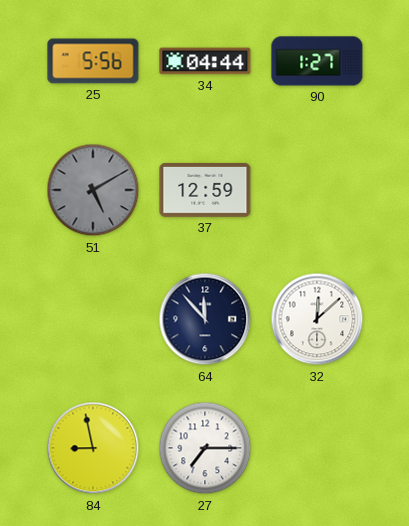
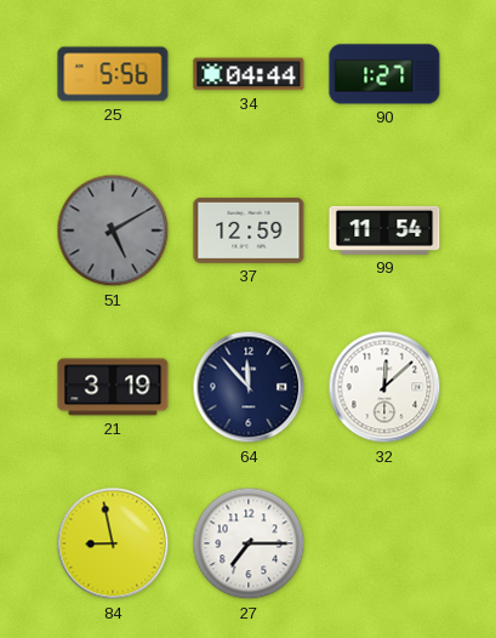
99: none -> 11:54
21: none -> 3:19
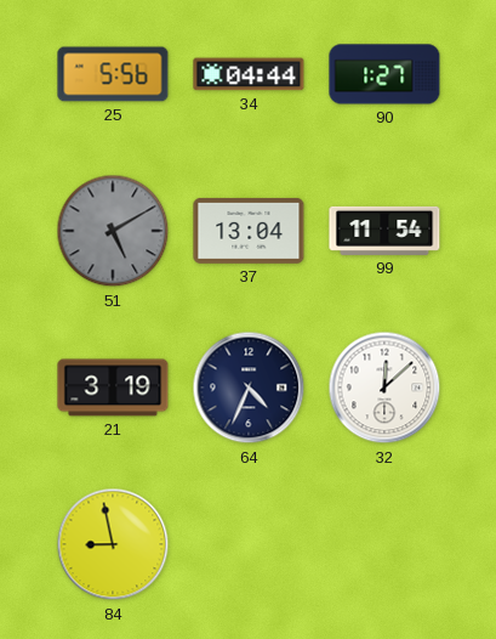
37: 12:59 -> 13:04
64: 11:53 -> 4:34
27: 7:15 -> none
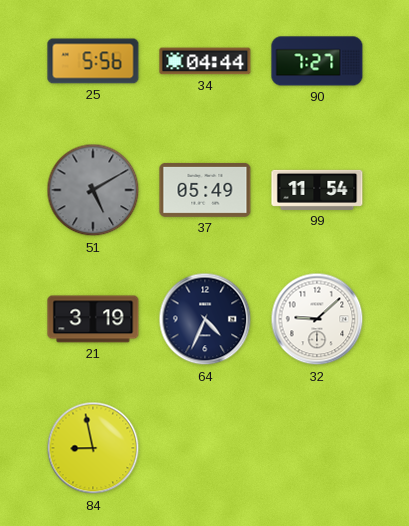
90: 1:27 -> 7:27
37: 13:04 -> 05:49
32: 12:08 -> 9:08
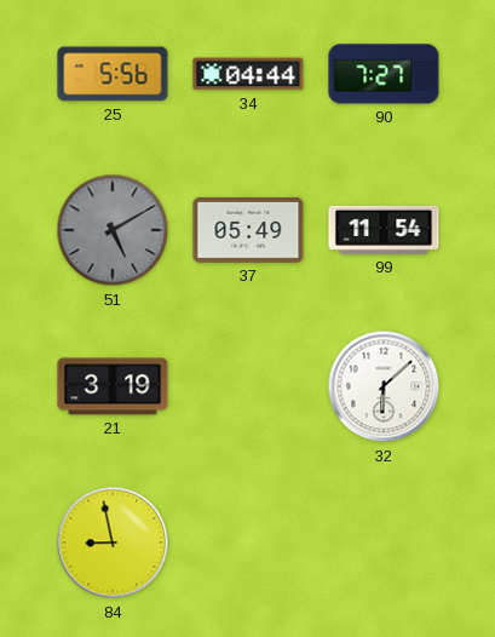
64: 4:34 -> none
32: 9:08 -> 6:08
